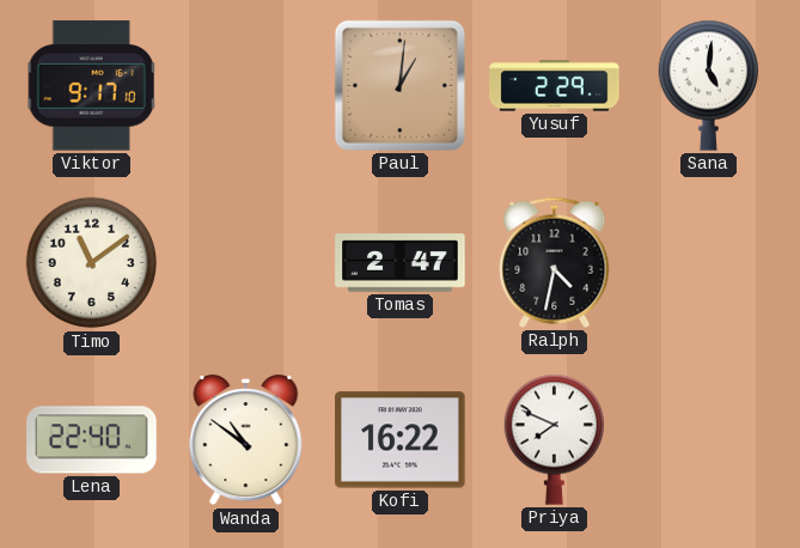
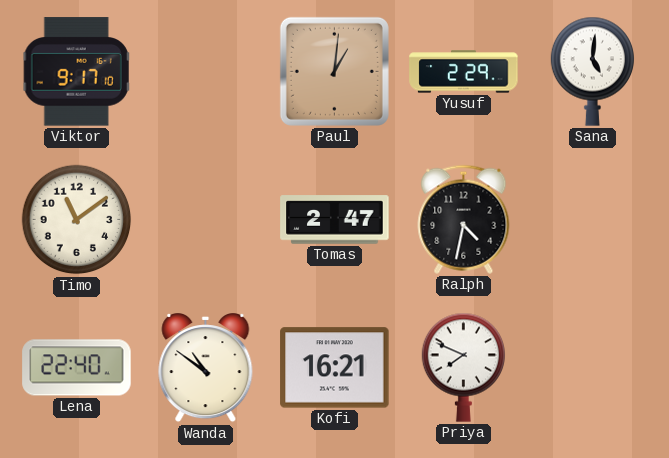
Kofi: 16:22 -> 16:21
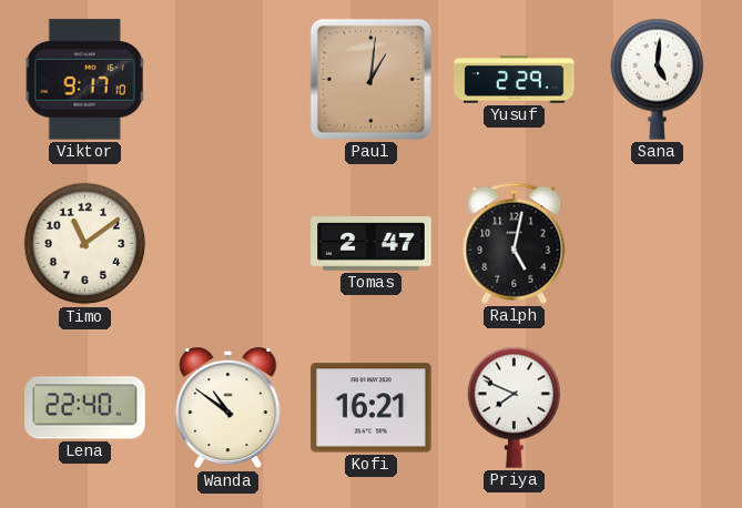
Ralph: 4:32 -> 5:02
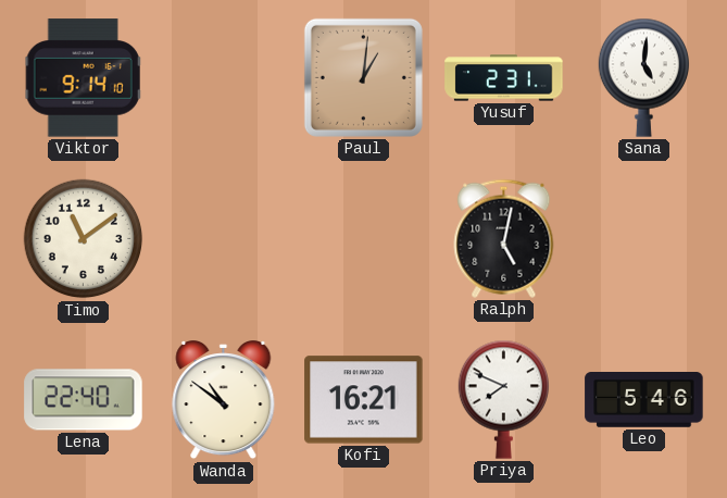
Viktor: 9:17 -> 9:14
Yusuf: 2:29 -> 2:31
Tomas: 2:47 -> none
Leo: none -> 5:46
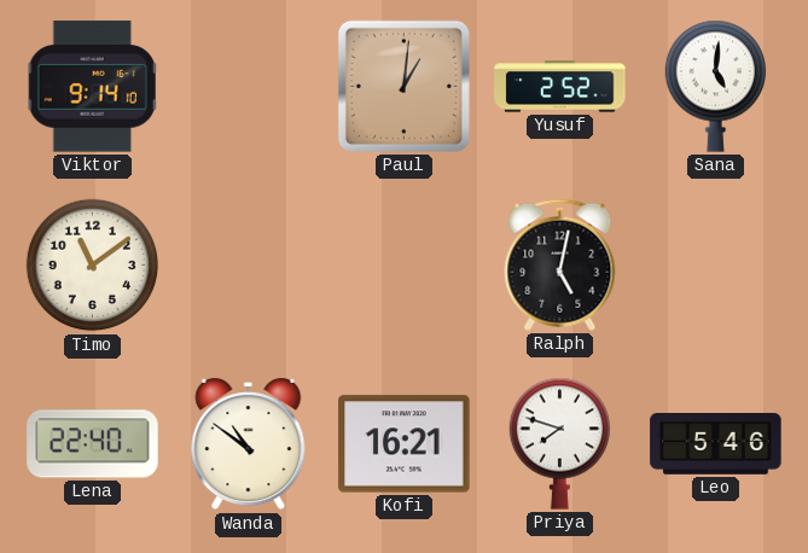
Yusuf: 2:31 -> 2:52
Priya: 7:49 -> 7:48
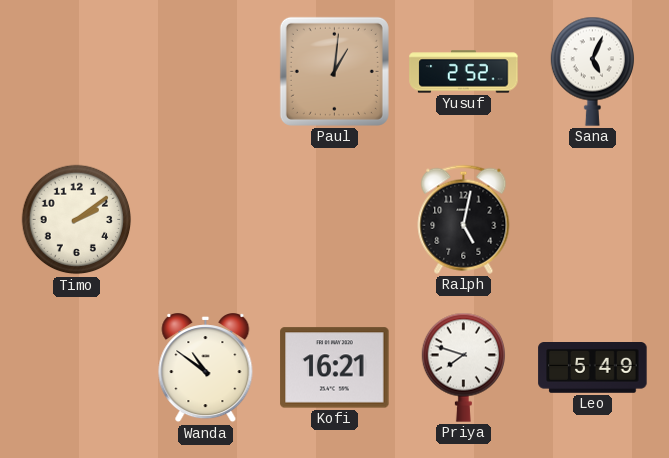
Viktor: 9:14 -> none
Sana: 5:01 -> 5:04
Timo: 11:09 -> 2:09
Lena: 22:40 -> none
Leo: 5:46 -> 5:49
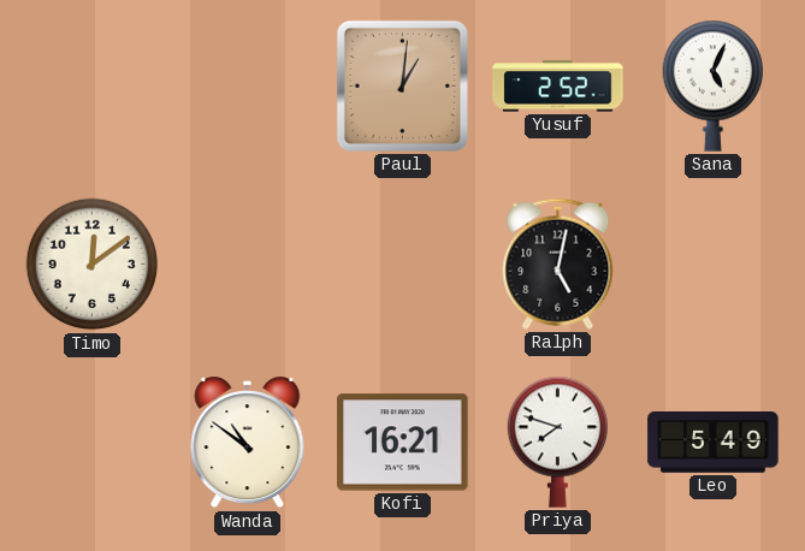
Timo: 2:09 -> 12:09
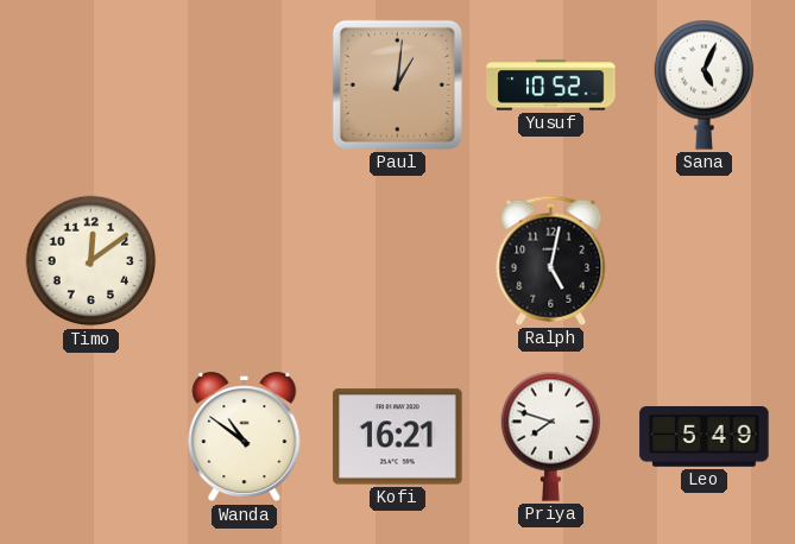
Yusuf: 2:52 -> 10:52
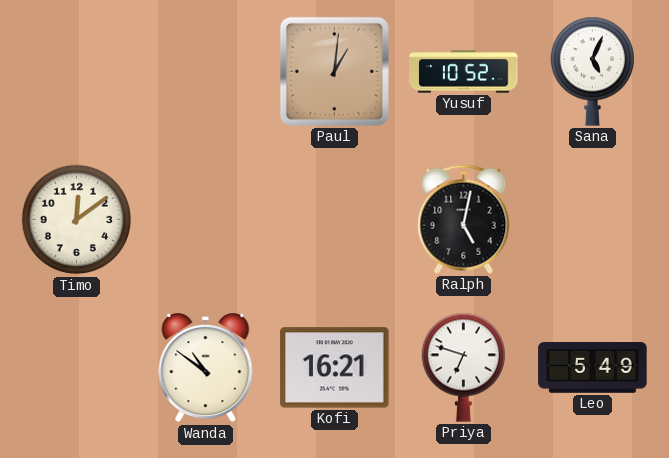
Priya: 7:48 -> 6:48
